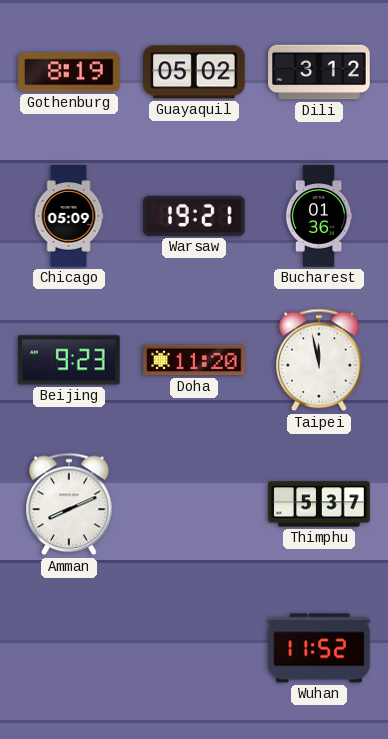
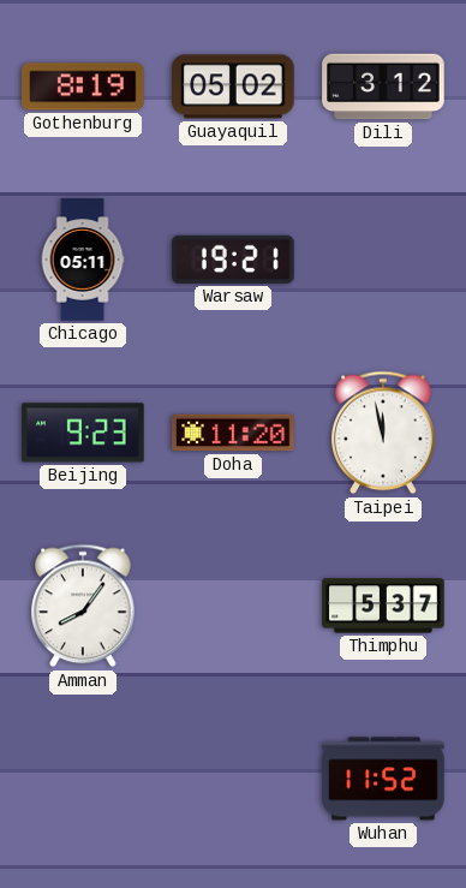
Chicago: 05:09 -> 05:11
Bucharest: 01:36 -> none
Amman: 8:11 -> 8:06
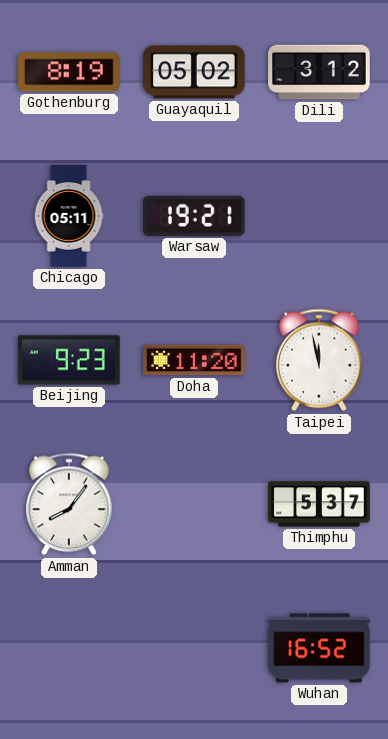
Wuhan: 11:52 -> 16:52
